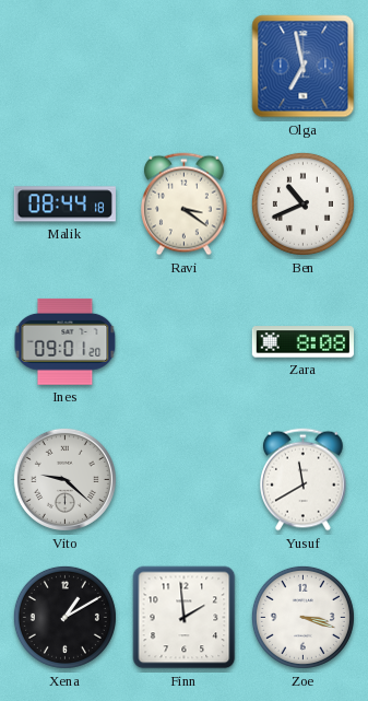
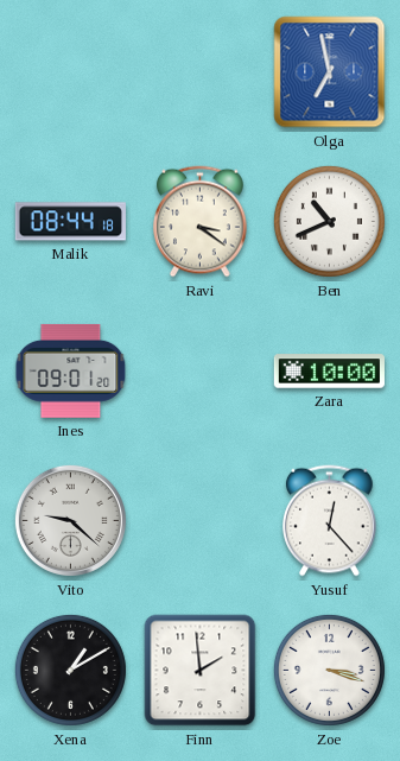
Zara: 8:08 -> 10:00
Yusuf: 11:40 -> 12:23
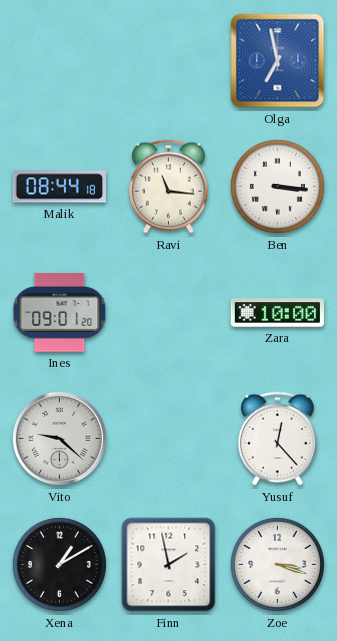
Ravi: 3:21 -> 11:16
Ben: 10:41 -> 3:16
Finn: 1:59 -> 1:58
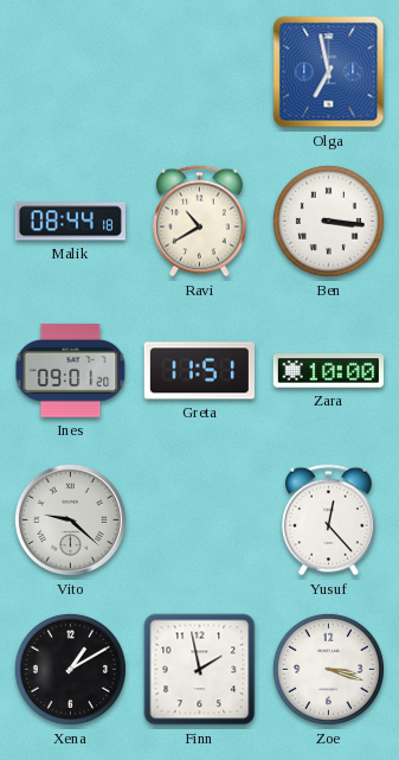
Ravi: 11:16 -> 10:40
Greta: none -> 11:51
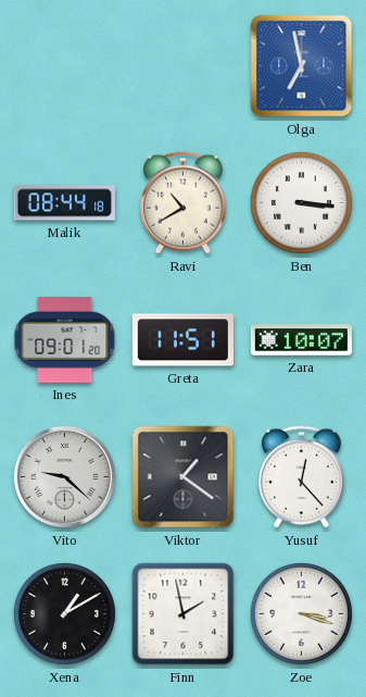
Zara: 10:00 -> 10:07
Viktor: none -> 1:21
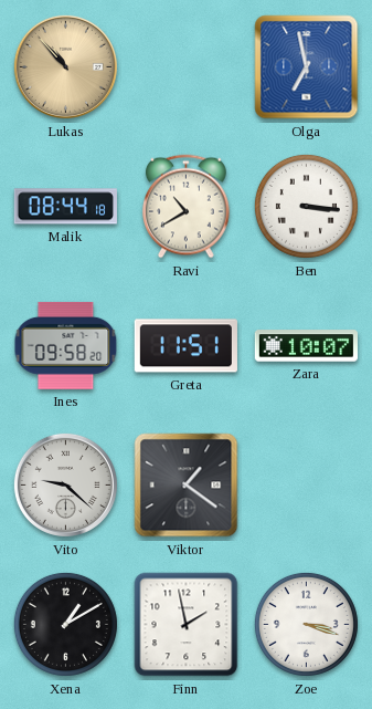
Lukas: none -> 10:53
Ines: 09:01 -> 09:58
Yusuf: 12:23 -> none
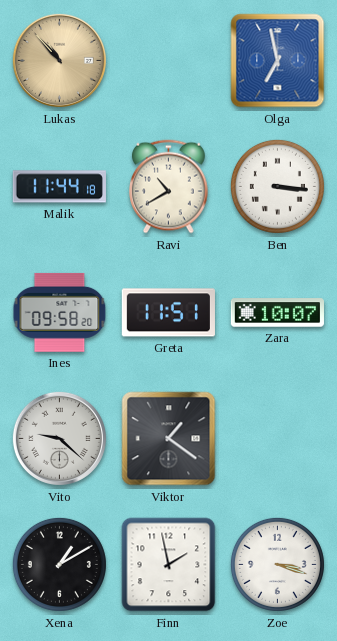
Malik: 08:44 -> 11:44
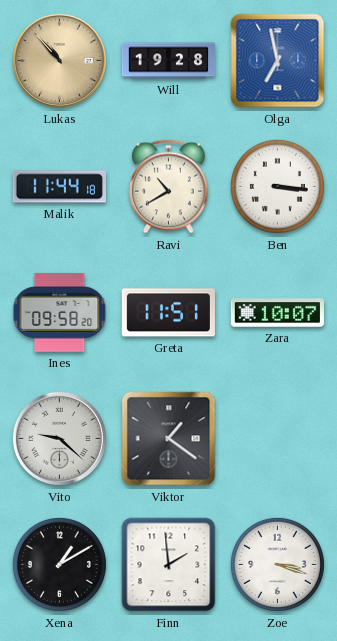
Will: none -> 19:28
Finn: 1:58 -> 1:59
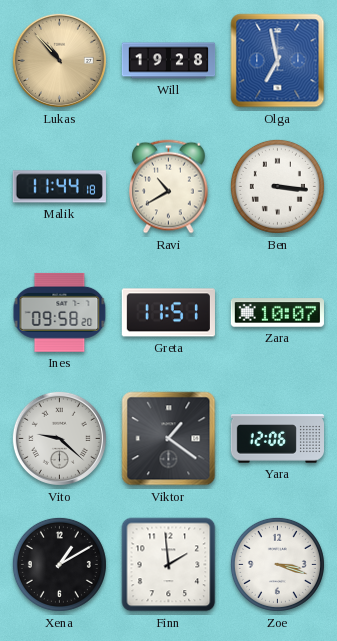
Yara: none -> 12:06
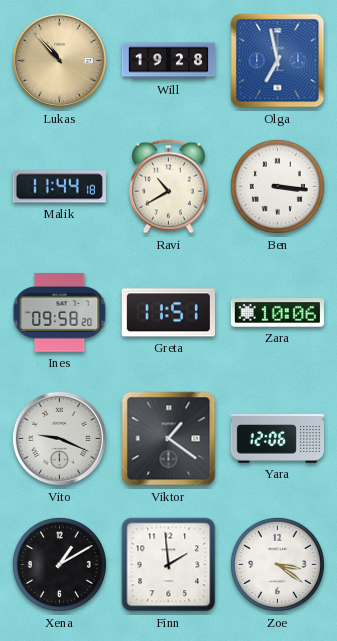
Zara: 10:07 -> 10:06
Vito: 9:22 -> 9:19
Zoe: 3:18 -> 3:21
